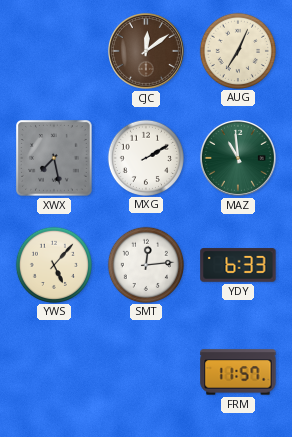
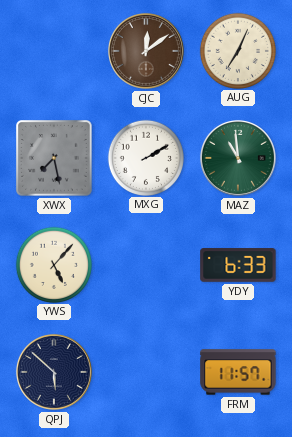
SMT: 12:14 -> none
QPJ: none -> 5:52
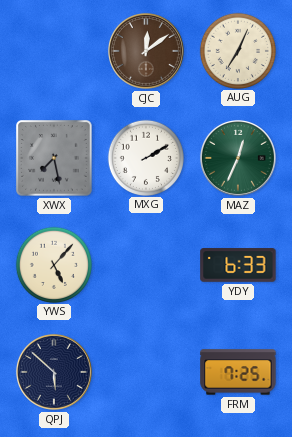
MAZ: 10:59 -> 12:34
FRM: 11:57 -> 7:25
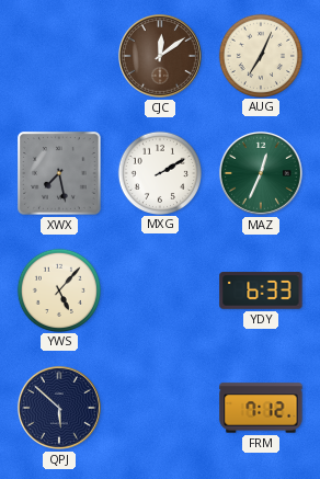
FRM: 7:25 -> 7:12
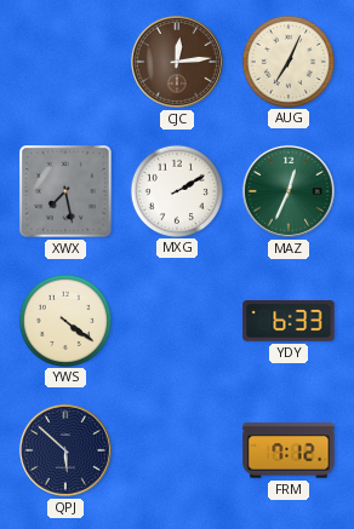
CJC: 12:09 -> 12:14
YWS: 5:07 -> 4:21
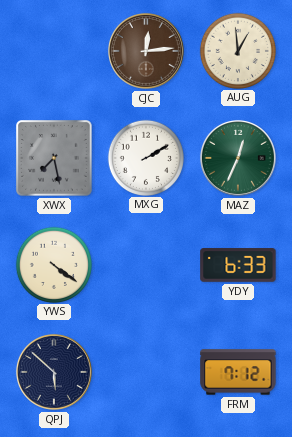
AUG: 7:04 -> 12:59
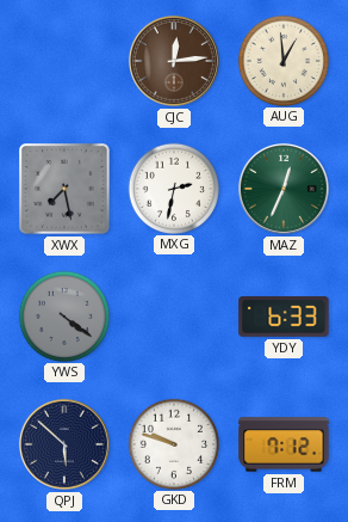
MXG: 2:10 -> 2:32
YWS dial: cream -> grey
GKD: none -> 9:48
